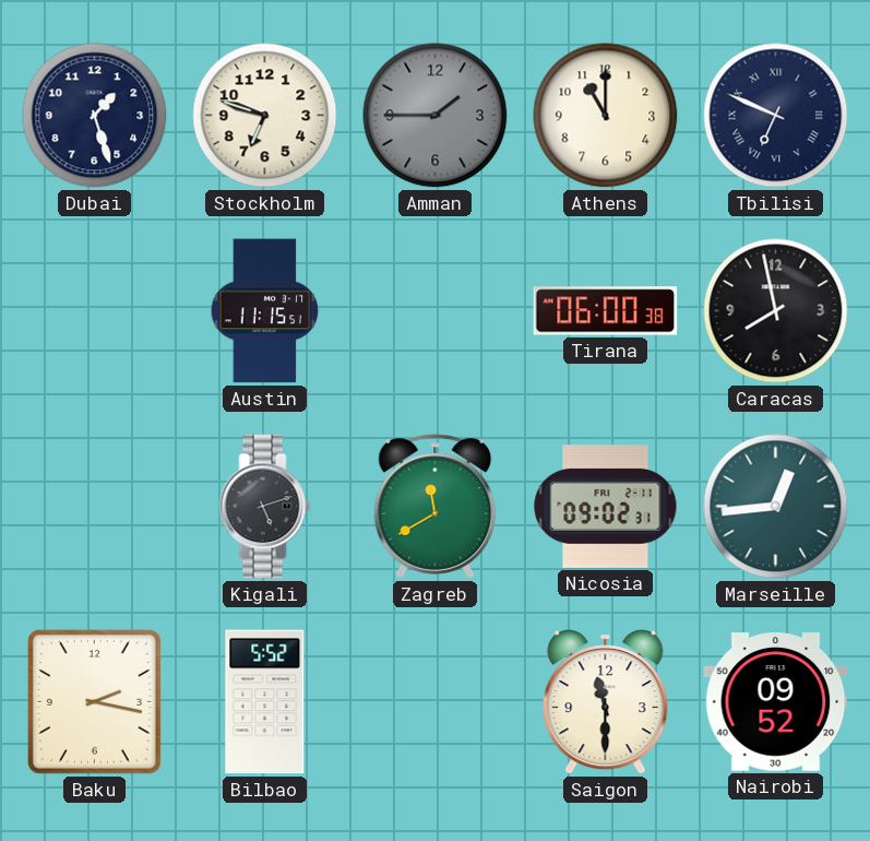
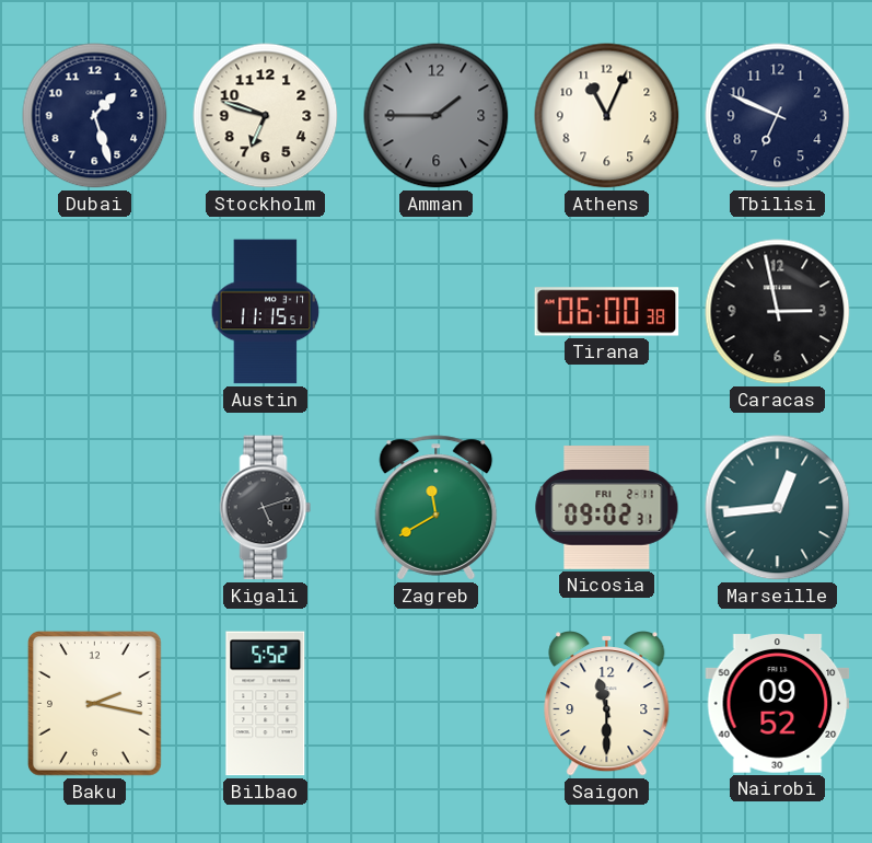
Athens: 11:00 -> 11:04
Tbilisi numerals: Roman -> Arabic
Caracas: 7:58 -> 2:58
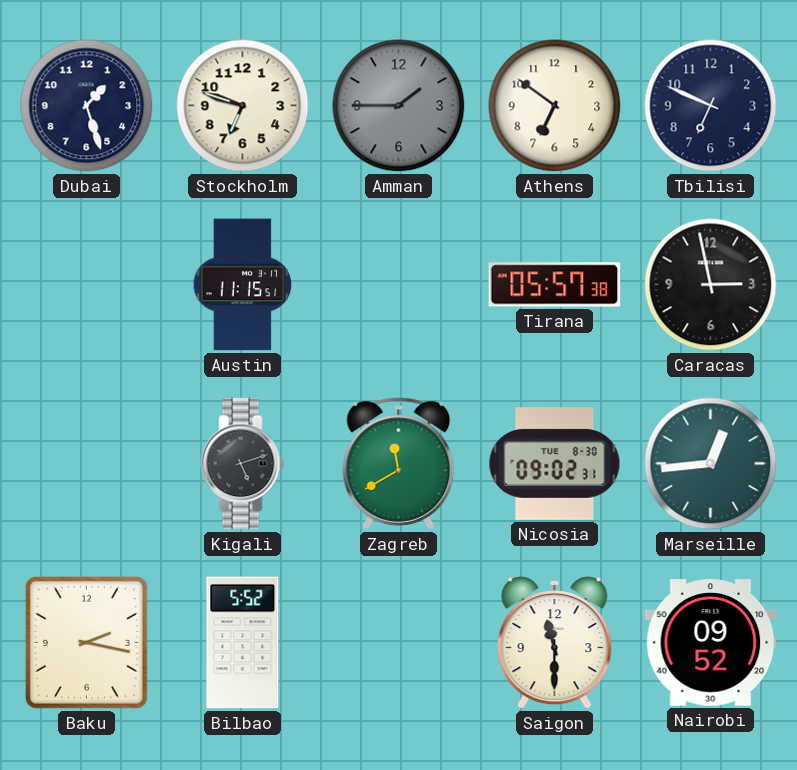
Athens: 11:04 -> 6:51
Tirana: 06:00 -> 05:57
Nicosia date: FRI 2-11 -> TUE 8-30
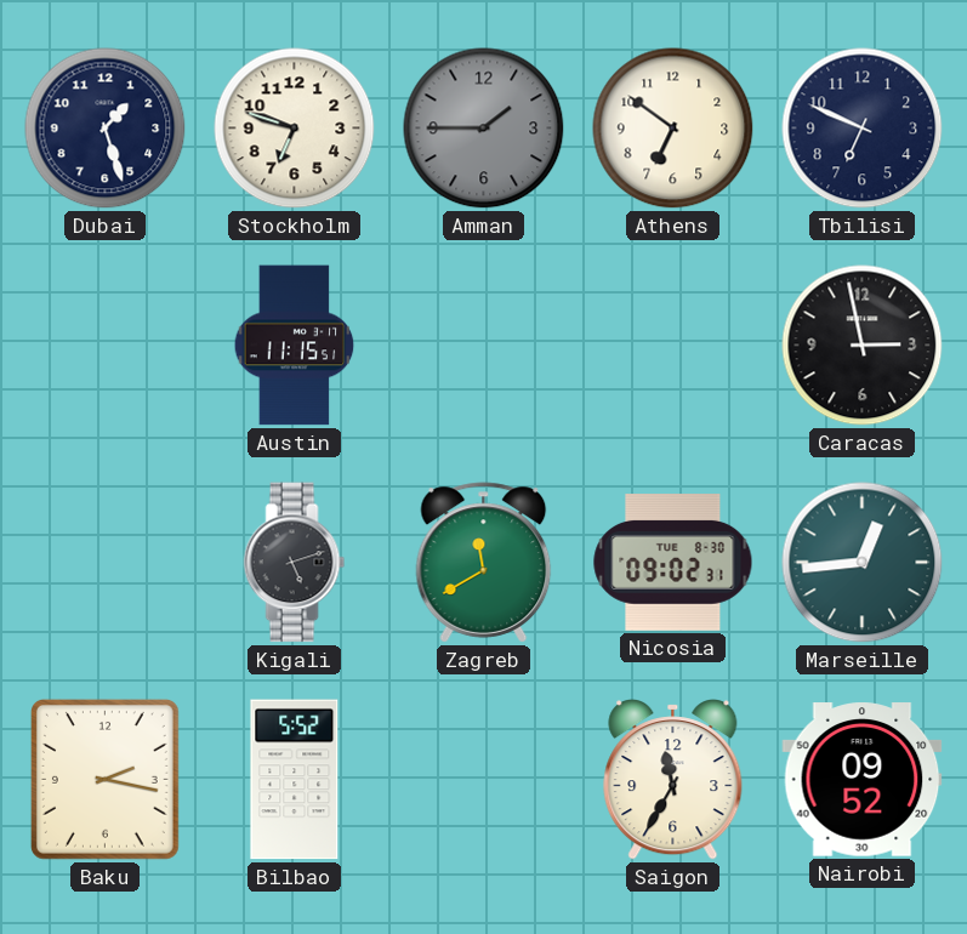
Tirana: 05:57 -> none
Saigon: 11:30 -> 11:35
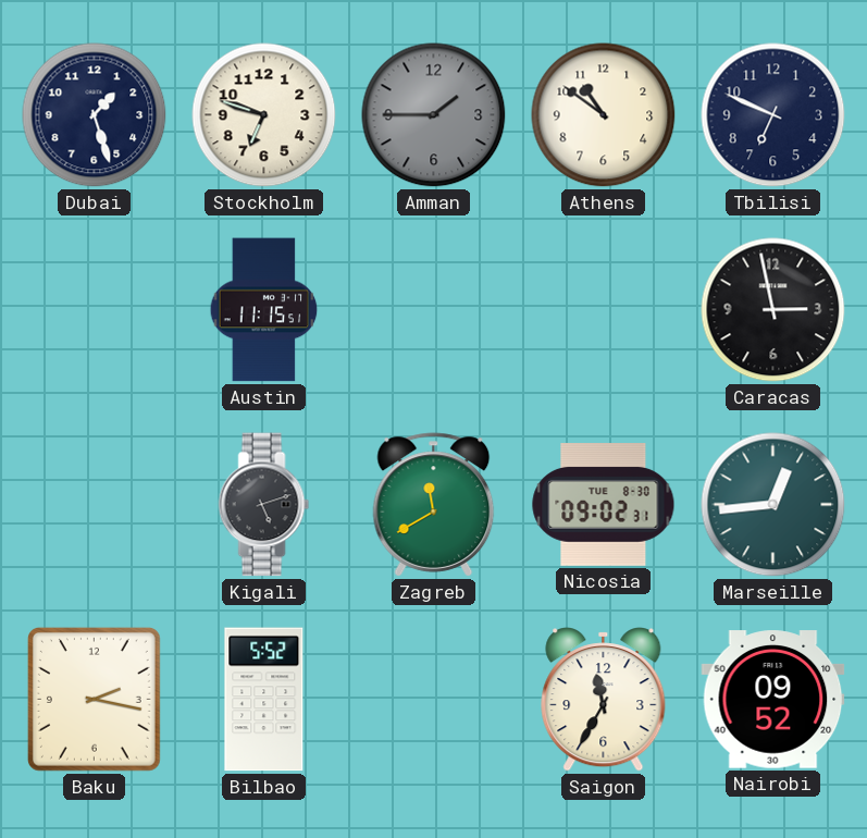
Athens: 6:51 -> 10:51
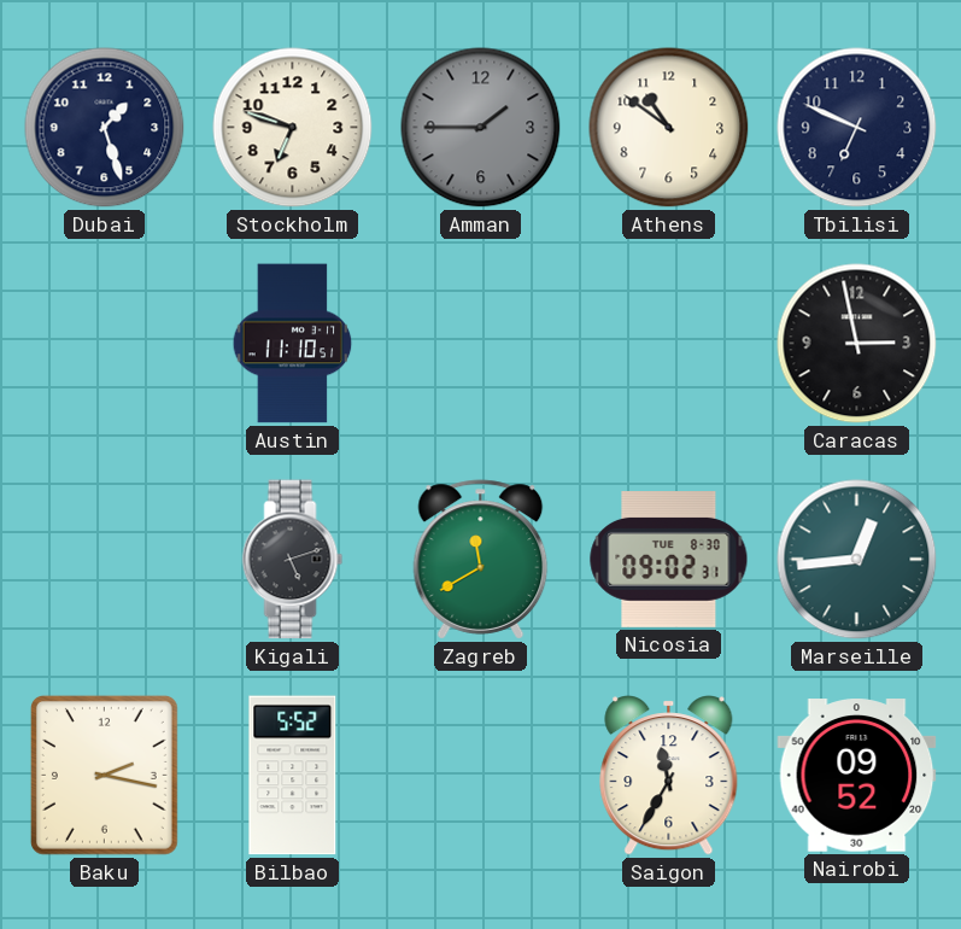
Austin: 11:15 -> 11:10
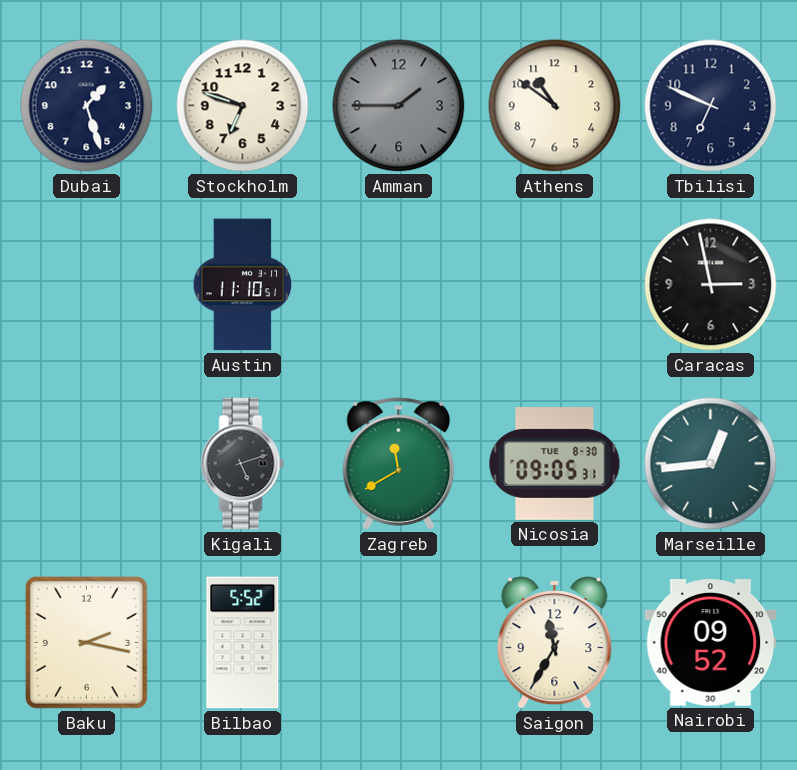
Nicosia: 09:02 -> 09:05
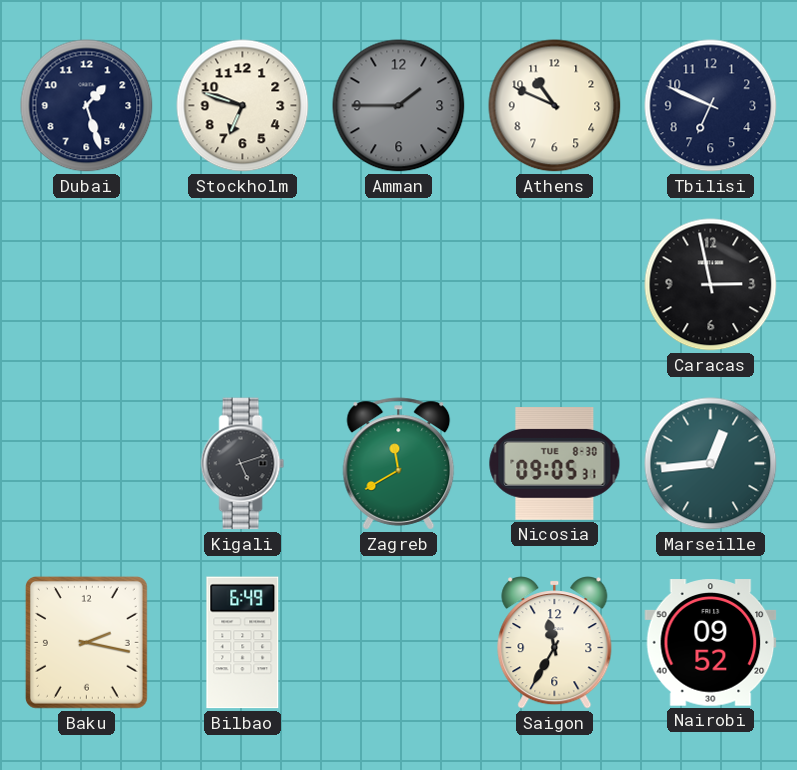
Athens: 10:51 -> 10:49
Austin: 11:10 -> none
Bilbao: 5:52 -> 6:49
